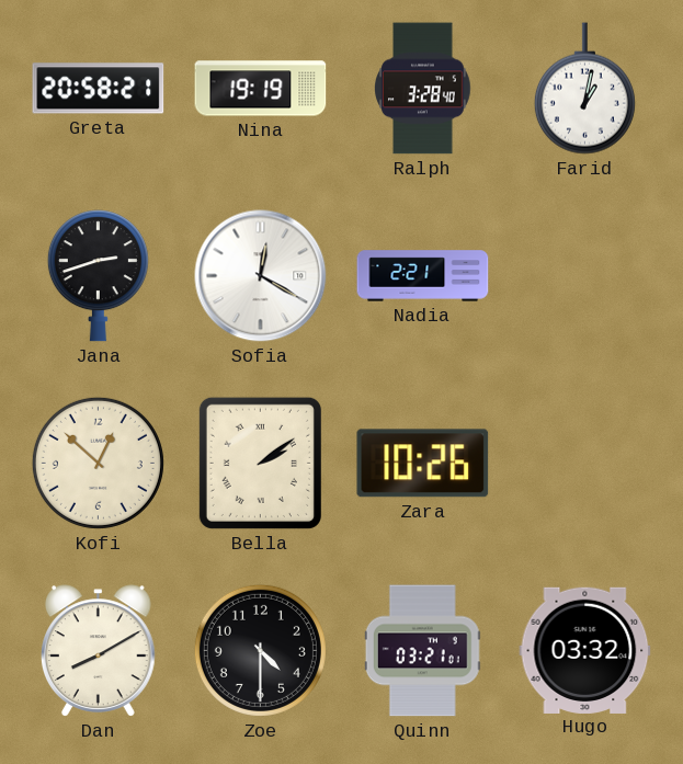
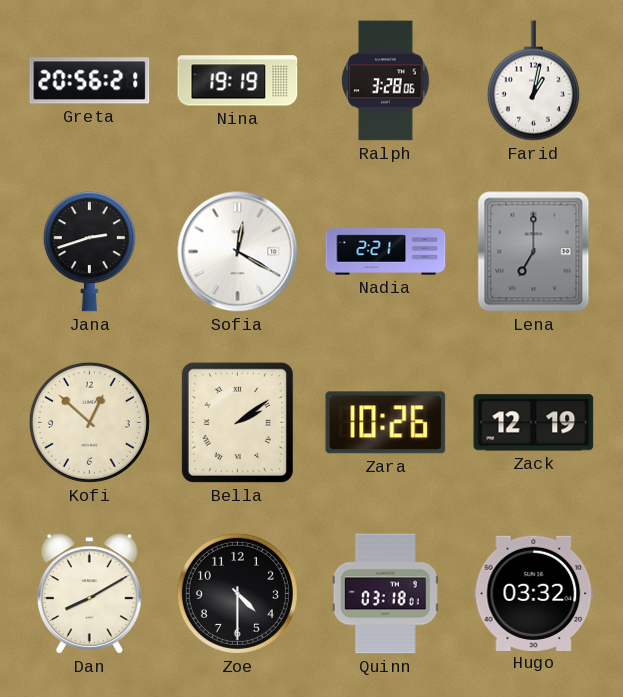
Greta: 20:58 -> 20:56
Ralph: 3:28:40 -> 3:28:06
Lena: none -> 7:00
Zack: none -> 12:19
Quinn: 03:21 -> 03:18
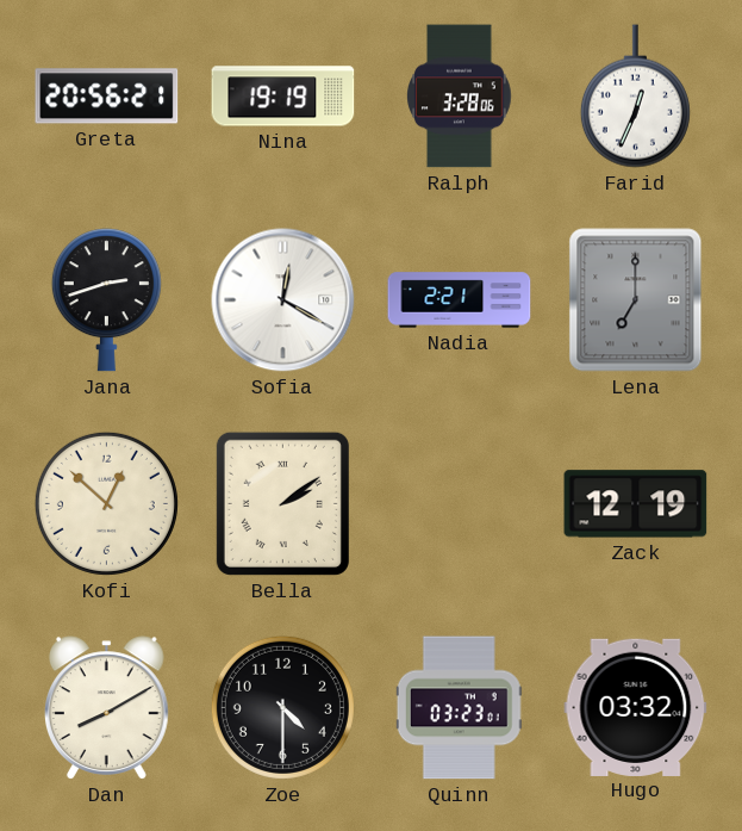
Farid: 1:02 -> 12:34
Zara: 10:26 -> none
Quinn: 03:18 -> 03:23
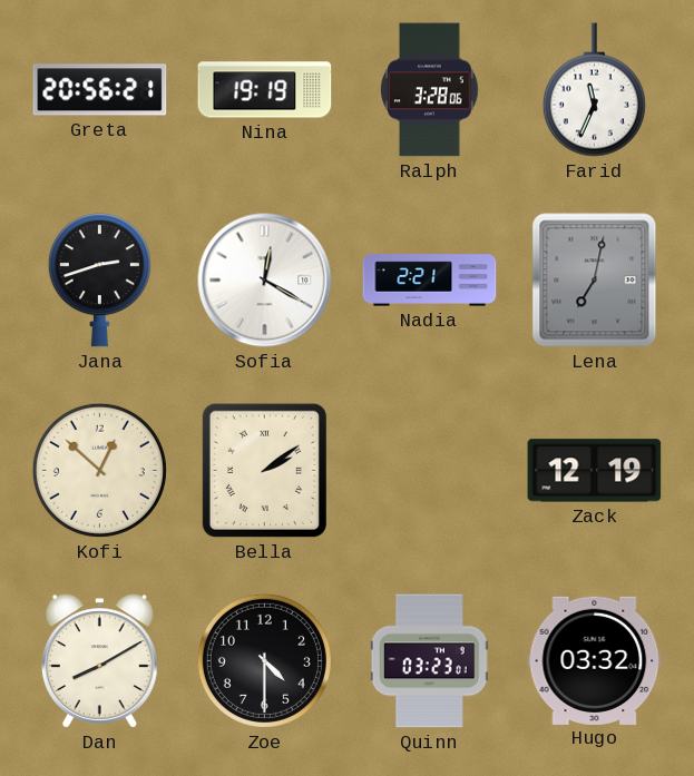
Farid: 12:34 -> 11:34
Lena: 7:00 -> 7:02
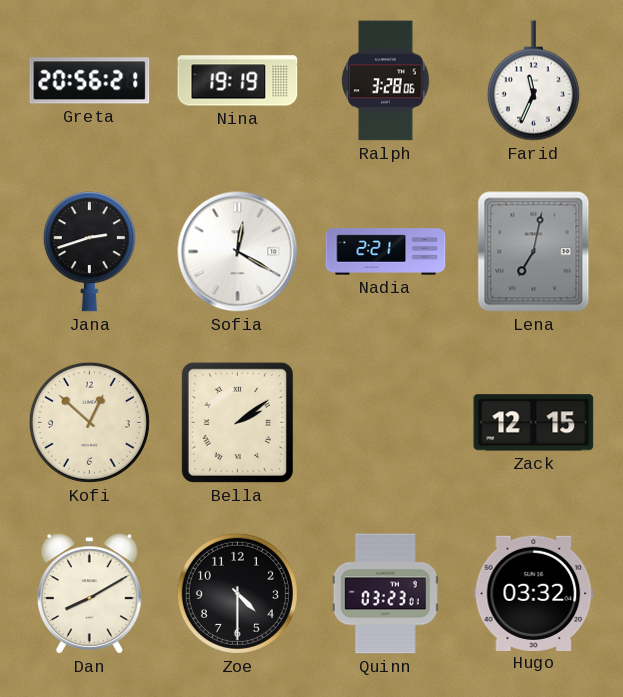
Zack: 12:19 -> 12:15
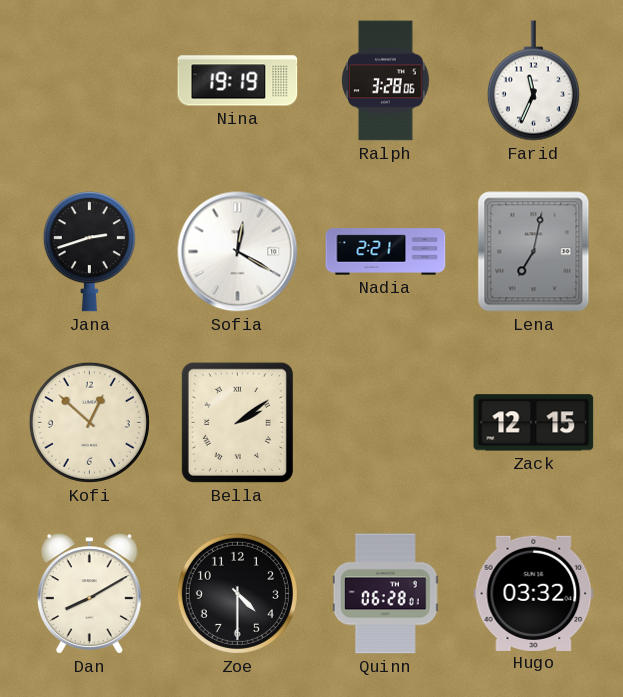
Greta: 20:56 -> none
Quinn: 03:23 -> 06:28
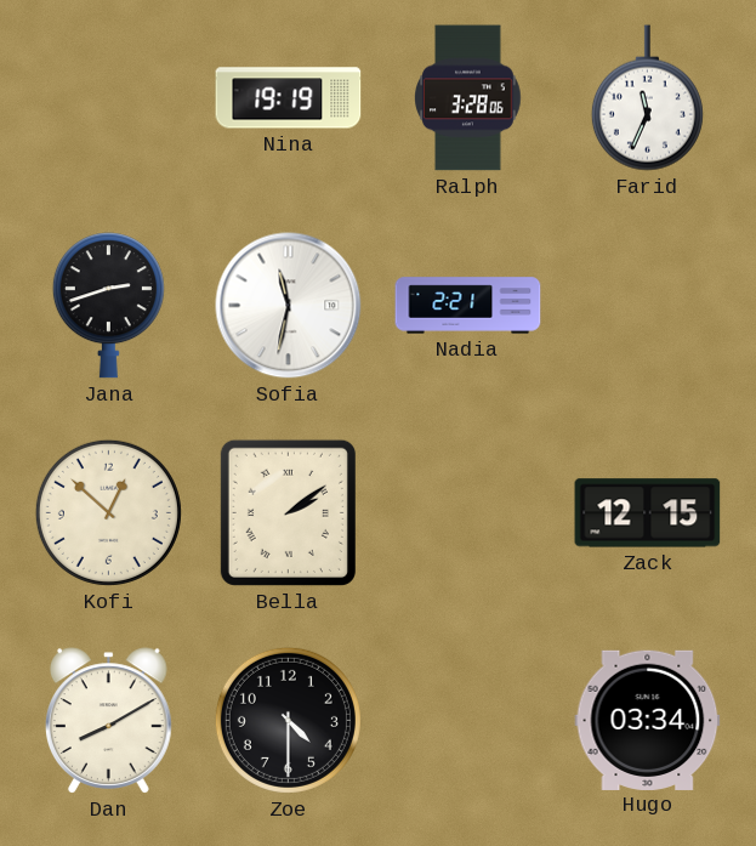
Sofia: 12:20 -> 11:32
Lena: 7:02 -> none
Quinn: 06:28 -> none
Hugo: 03:32 -> 03:34
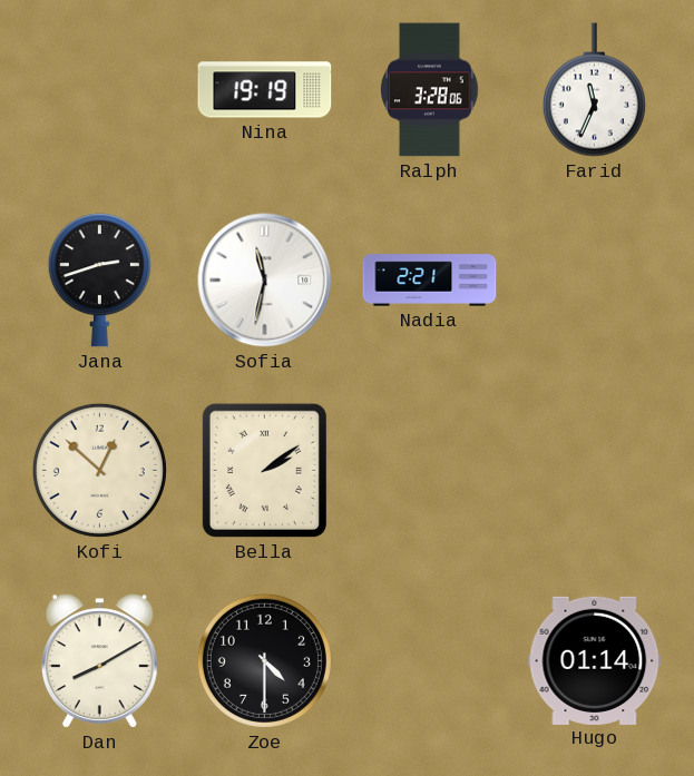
Zack: 12:15 -> none
Hugo: 03:34 -> 01:14
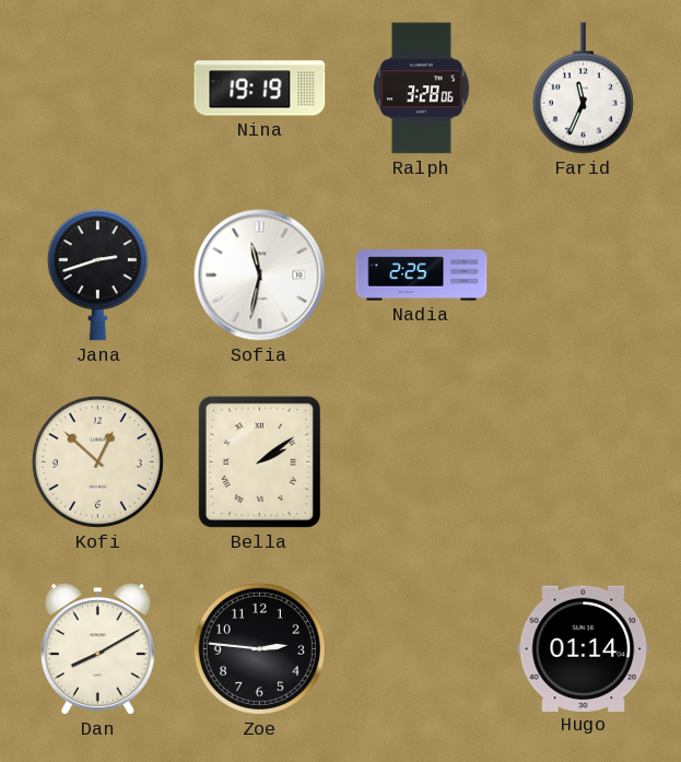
Nadia: 2:21 -> 2:25
Zoe: 4:30 -> 2:46
